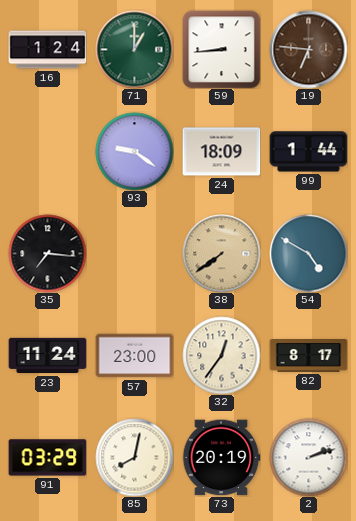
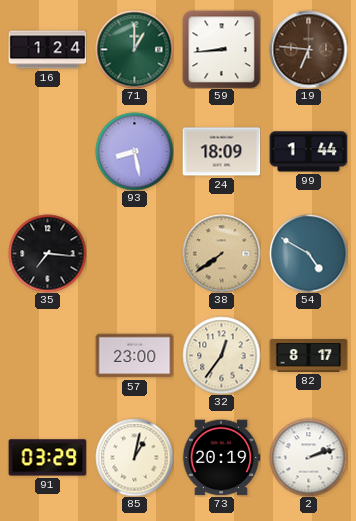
93: 9:21 -> 8:28
23: 11:24 -> none
85: 8:02 -> 1:02
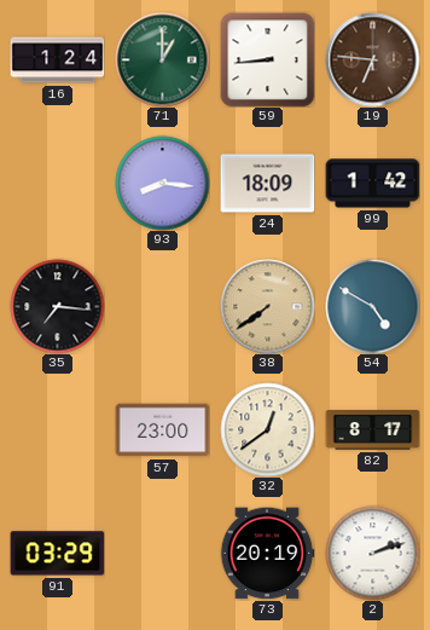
93: 8:28 -> 8:16
99: 1:44 -> 1:42
32: 12:36 -> 12:39
85: 1:02 -> none
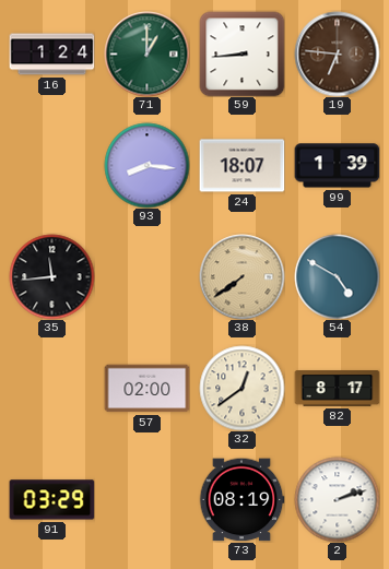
24: 18:09 -> 18:07
99: 1:42 -> 1:39
35: 7:16 -> 11:44
57: 23:00 -> 02:00
73: 20:19 -> 08:19
